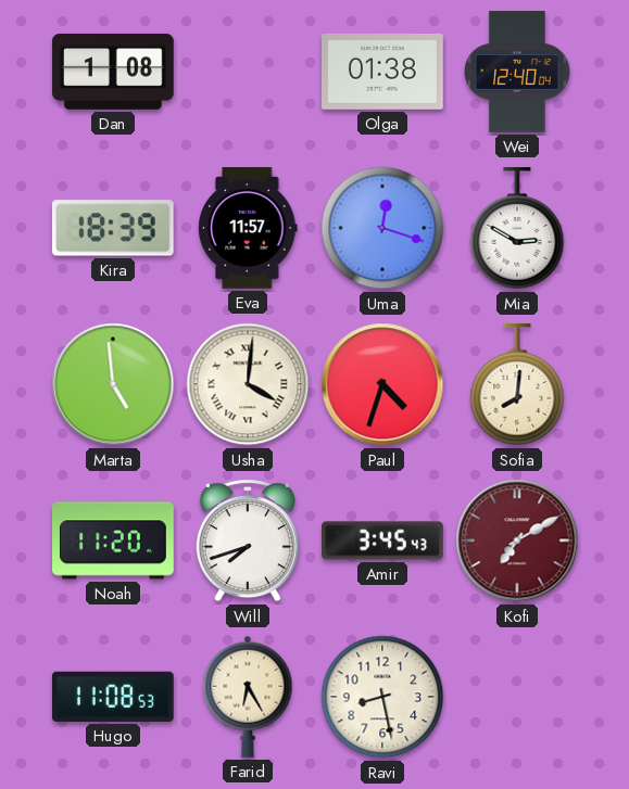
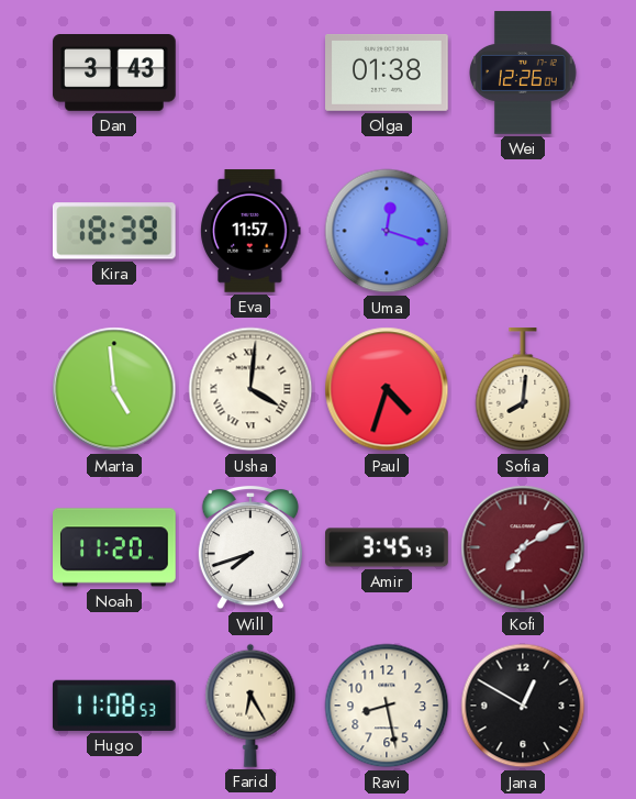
Dan: 1:08 -> 3:43
Wei: 12:40 -> 12:26
Mia: 2:50 -> none
Jana: none -> 12:50
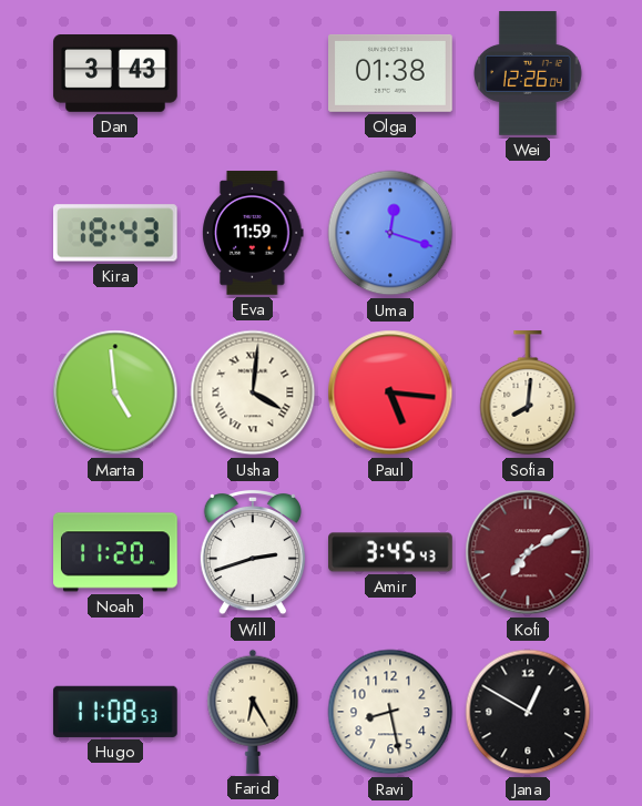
Kira: 18:39 -> 18:43
Eva: 11:57 -> 11:59
Paul: 4:33 -> 5:16
Will: 7:42 -> 2:42
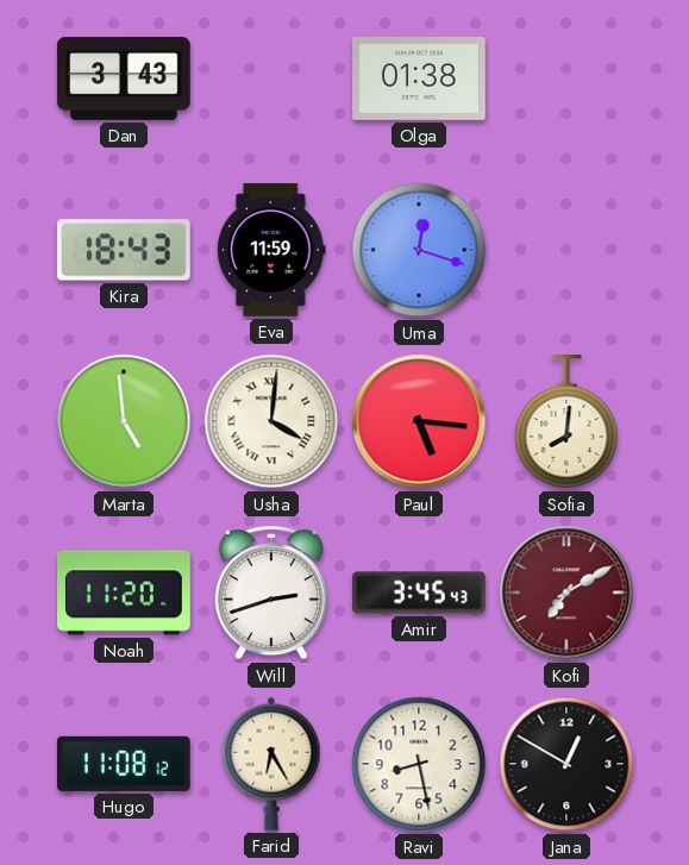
Wei: 12:26 -> none
Hugo: 11:08:53 -> 11:08:12
